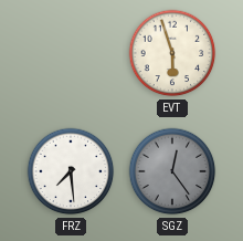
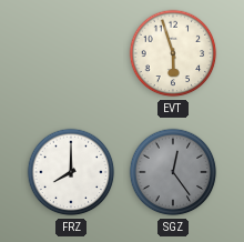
FRZ: 7:29 -> 8:00
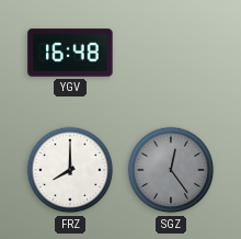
YGV: none -> 16:48
EVT: 5:57 -> none
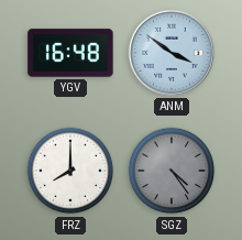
ANM: none -> 3:51
SGZ: 12:24 -> 4:24
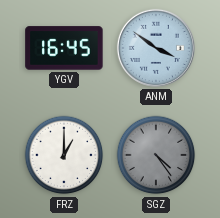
YGV: 16:48 -> 16:45
FRZ: 8:00 -> 1:00
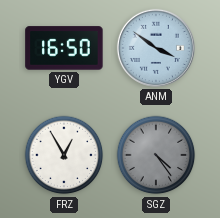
YGV: 16:45 -> 16:50
FRZ: 1:00 -> 12:55
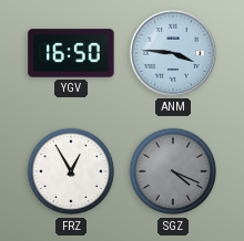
ANM: 3:51 -> 3:46
SGZ: 4:24 -> 4:19
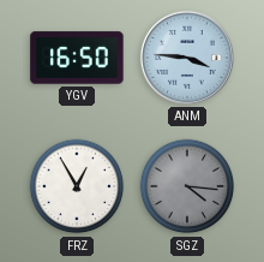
SGZ: 4:19 -> 4:16
